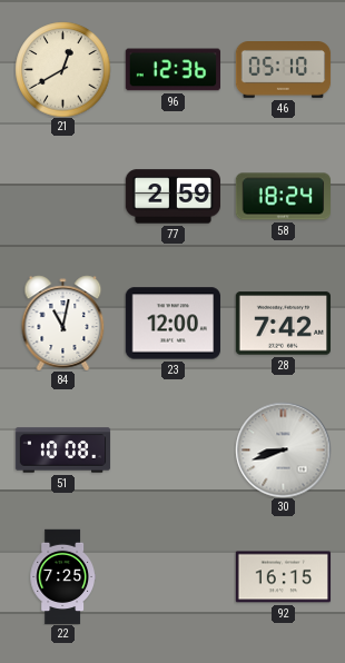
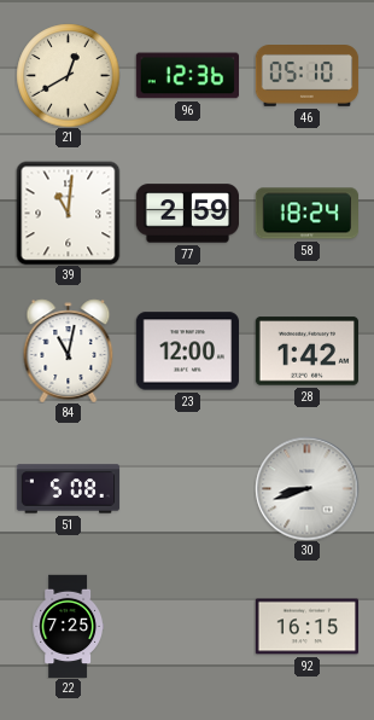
39: none -> 11:01
28: 7:42 -> 1:42
51: 10:08 -> 5:08
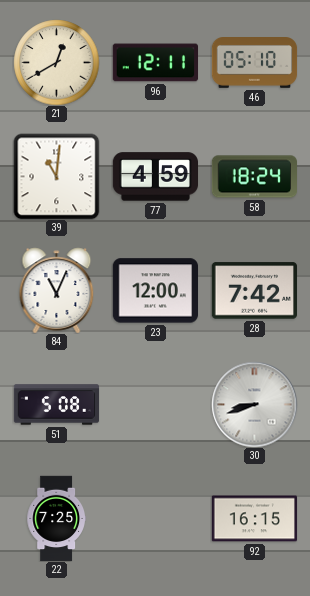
96: 12:36 -> 12:11
77: 2:59 -> 4:59
84: 11:02 -> 11:04
28: 1:42 -> 7:42
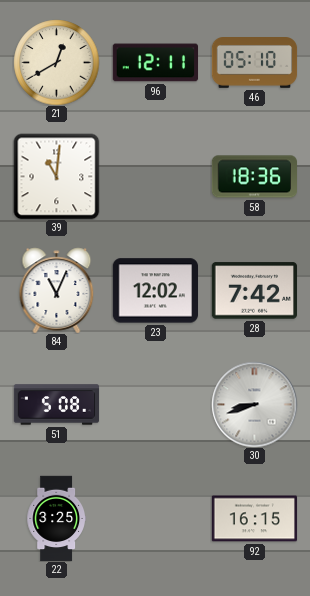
77: 4:59 -> none
58: 18:24 -> 18:36
23: 12:00 -> 12:02
22: 7:25 -> 3:25
